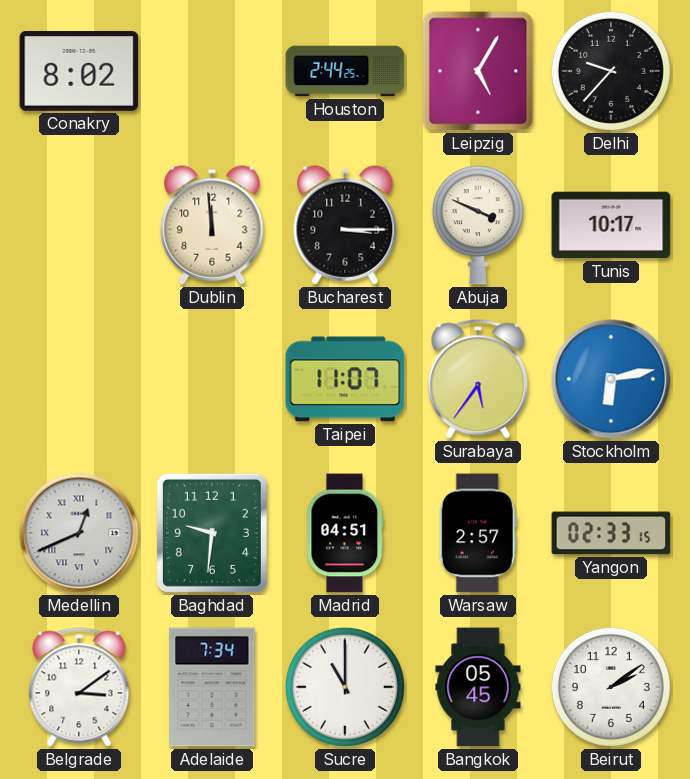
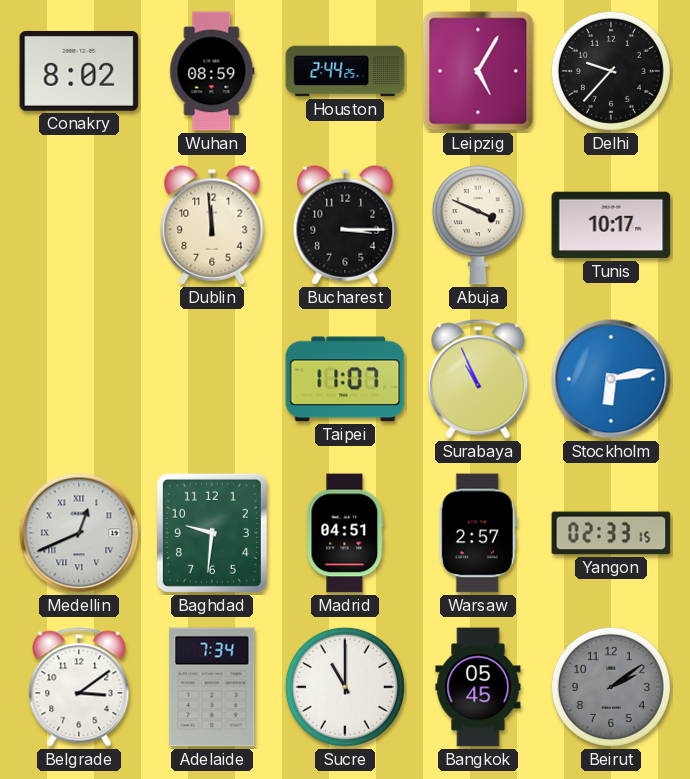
Wuhan: none -> 08:59
Surabaya: 5:36 -> 10:56
Beirut dial: white -> grey
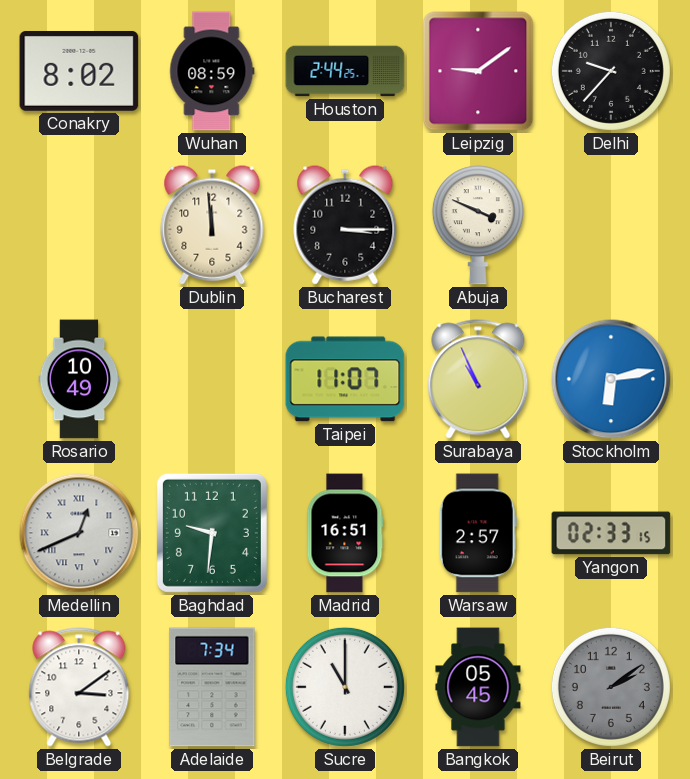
Leipzig: 5:05 -> 9:09
Tunis: 10:17 -> none
Rosario: none -> 10:49
Madrid: 04:51 -> 16:51
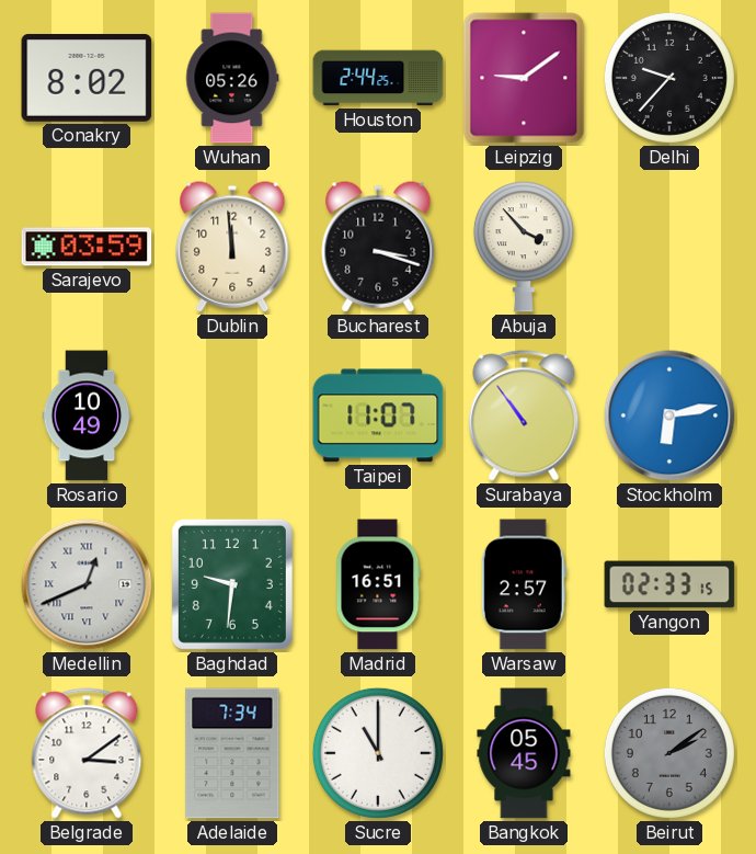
Wuhan: 08:59 -> 05:26
Sarajevo: none -> 03:59
Bucharest: 3:15 -> 3:18
Abuja: 3:49 -> 3:53
Surabaya: 10:56 -> 10:54
